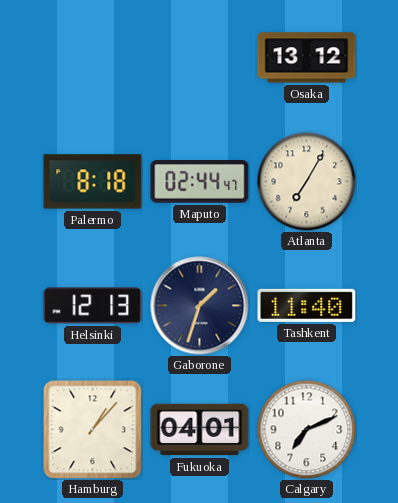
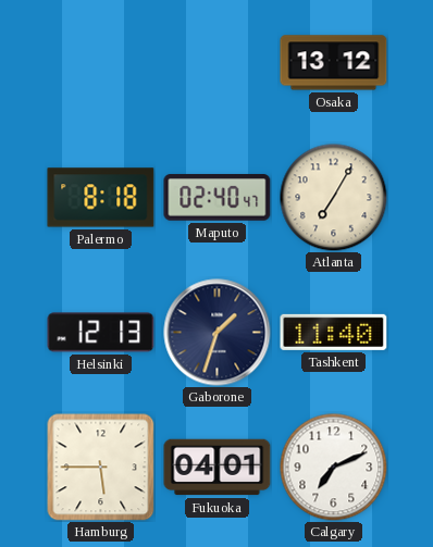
Maputo: 02:44 -> 02:40
Hamburg: 1:07 -> 5:45
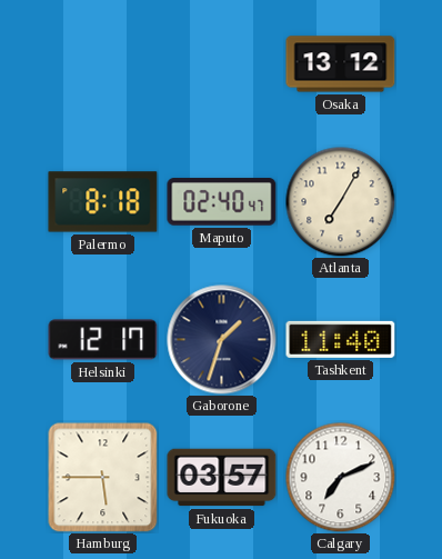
Helsinki: 12:13 -> 12:17
Fukuoka: 04:01 -> 03:57
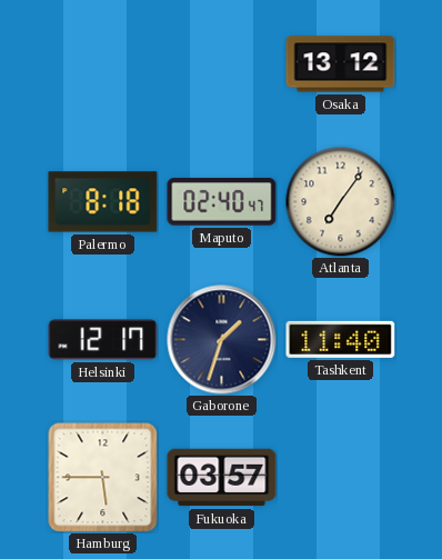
Atlanta: 7:05 -> 7:06
Calgary: 7:11 -> none
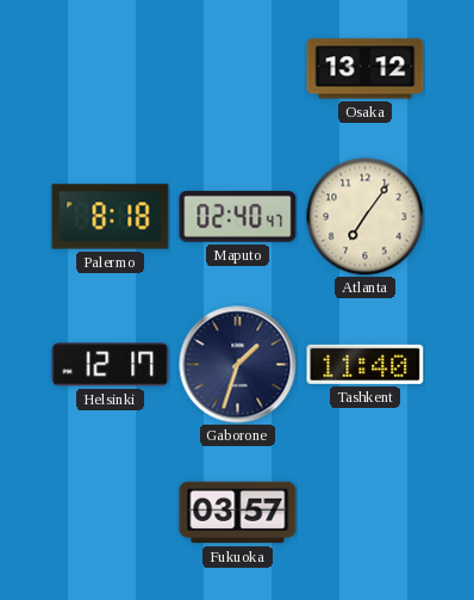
Hamburg: 5:45 -> none
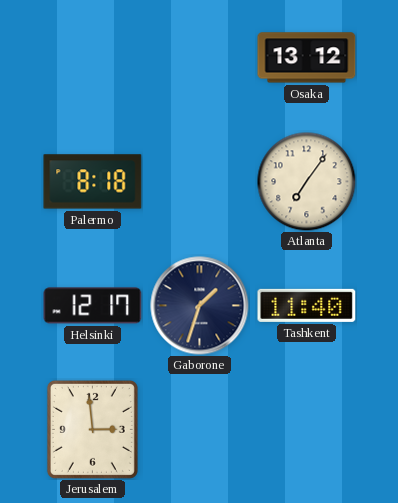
Maputo: 02:40 -> none
Jerusalem: none -> 2:59
Fukuoka: 03:57 -> none
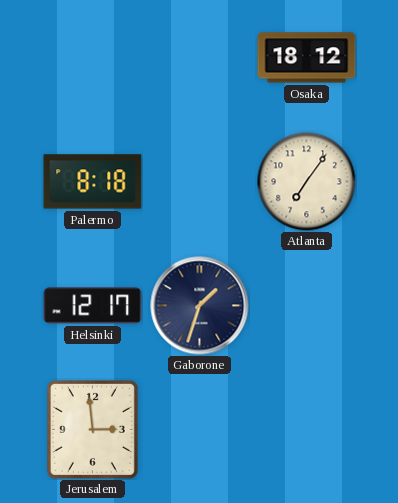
Osaka: 13:12 -> 18:12
Tashkent: 11:40 -> none
